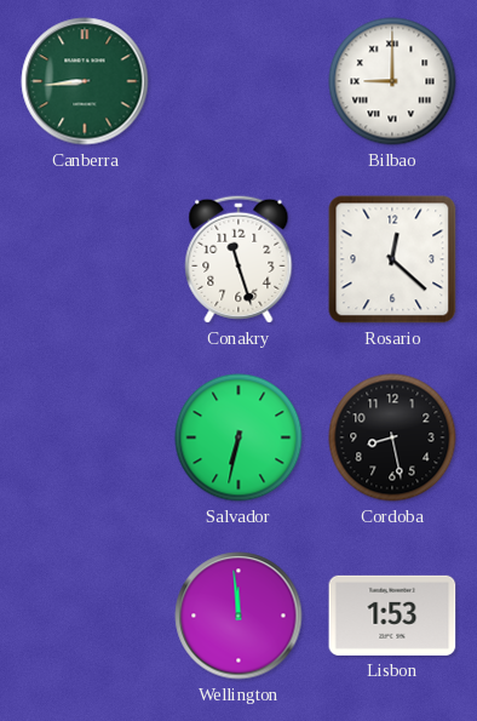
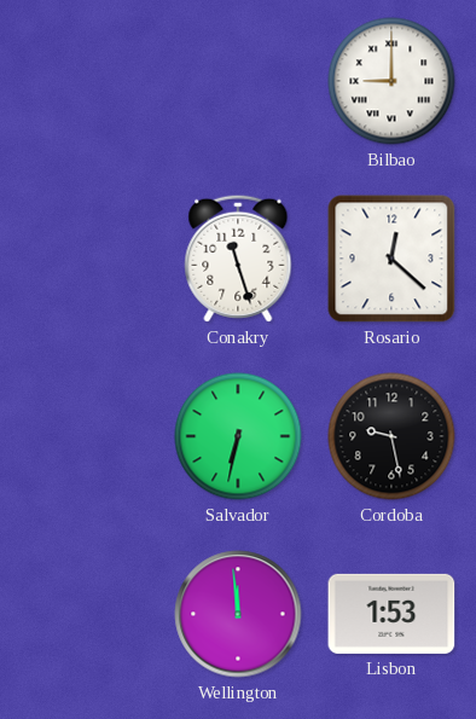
Canberra: 8:44 -> none
Cordoba: 8:28 -> 9:28
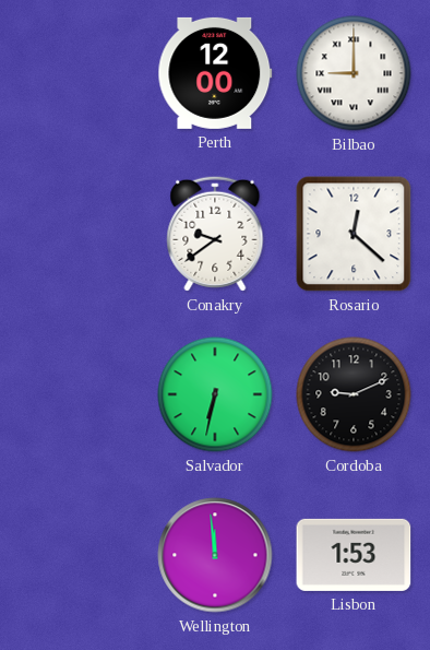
Perth: none -> 12:00
Conakry: 11:27 -> 9:39
Cordoba: 9:28 -> 9:11
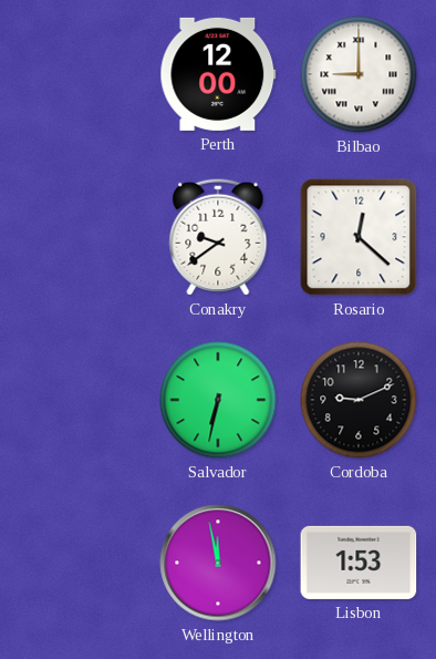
Wellington: 11:59 -> 11:58
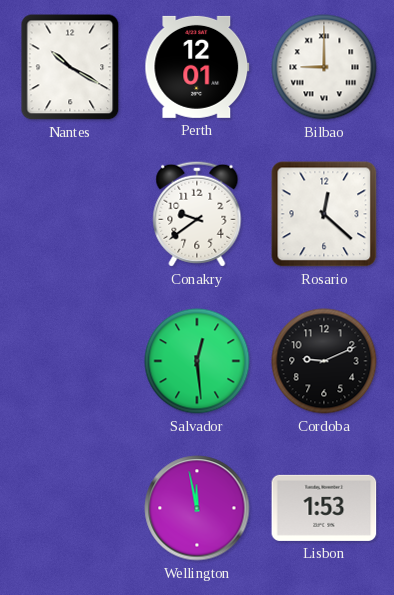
Nantes: none -> 10:20
Perth: 12:00 -> 12:01
Salvador: 6:32 -> 12:29
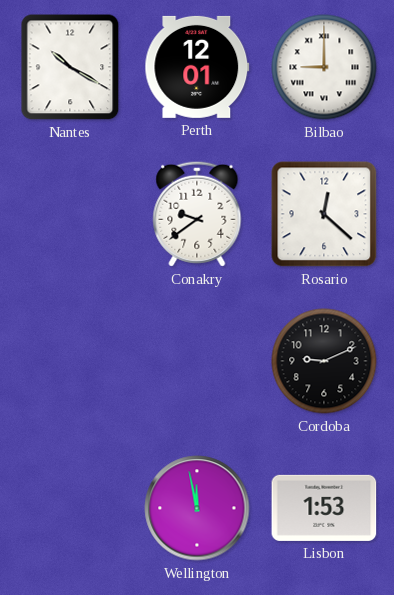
Salvador: 12:29 -> none
